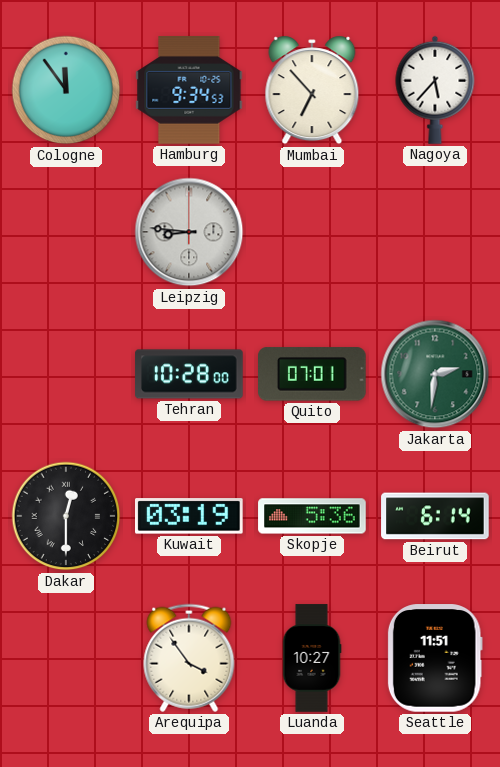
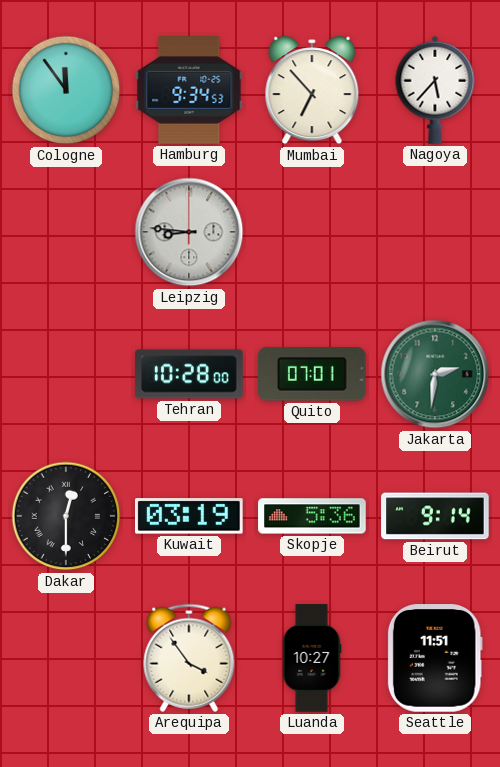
Beirut: 6:14 -> 9:14
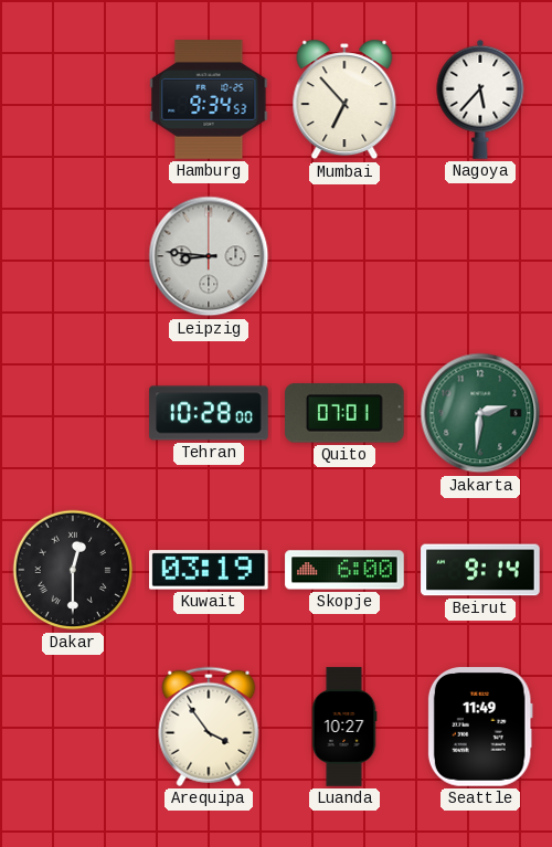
Cologne: 11:54 -> none
Skopje: 5:36 -> 6:00
Seattle: 11:51 -> 11:49
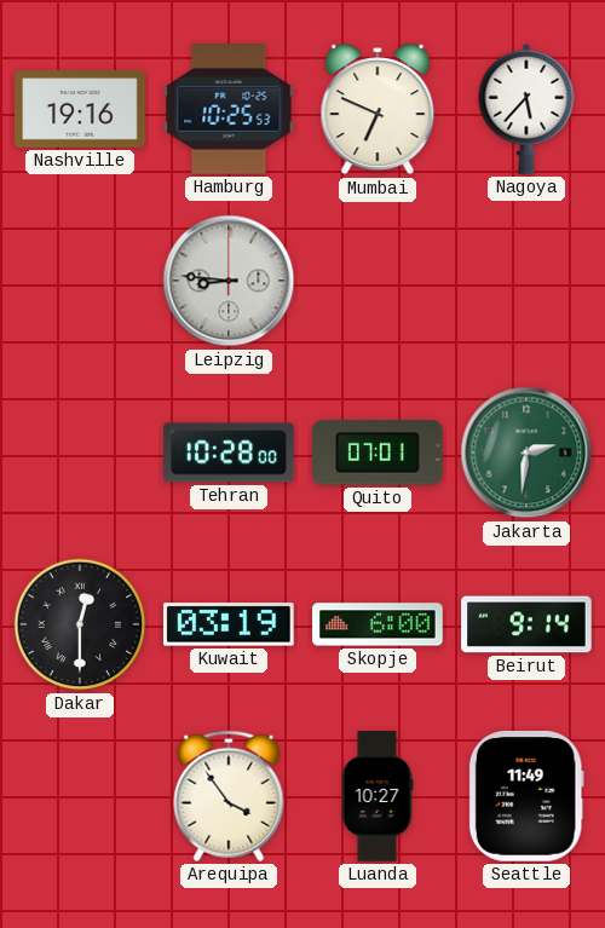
Nashville: none -> 19:16
Hamburg: 9:34 -> 10:25
Mumbai: 6:53 -> 6:49
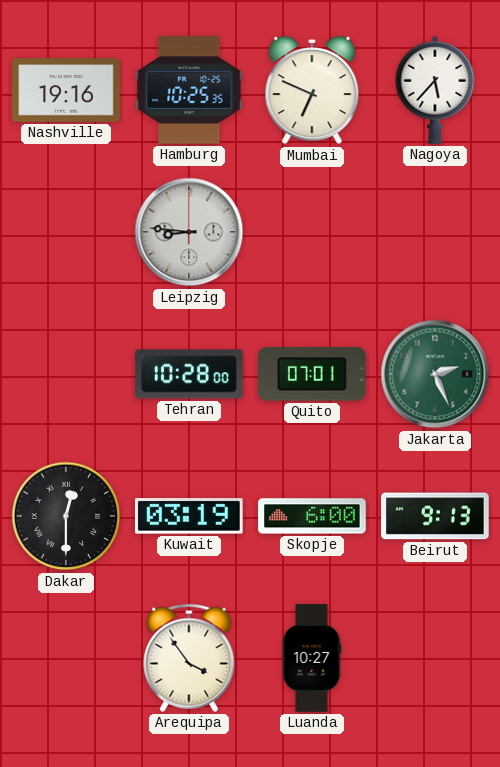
Hamburg: 10:25:53 -> 10:25:35
Jakarta: 2:31 -> 2:26
Beirut: 9:14 -> 9:13
Seattle: 11:49 -> none
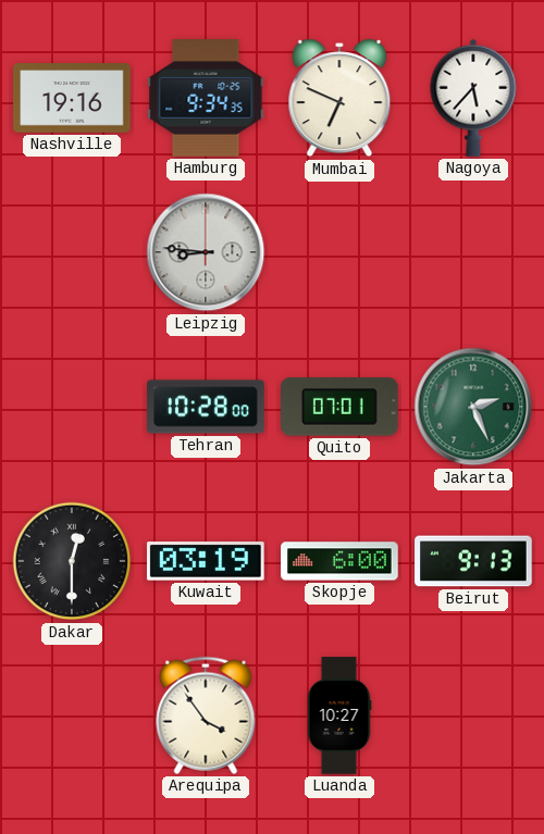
Hamburg: 10:25 -> 9:34
